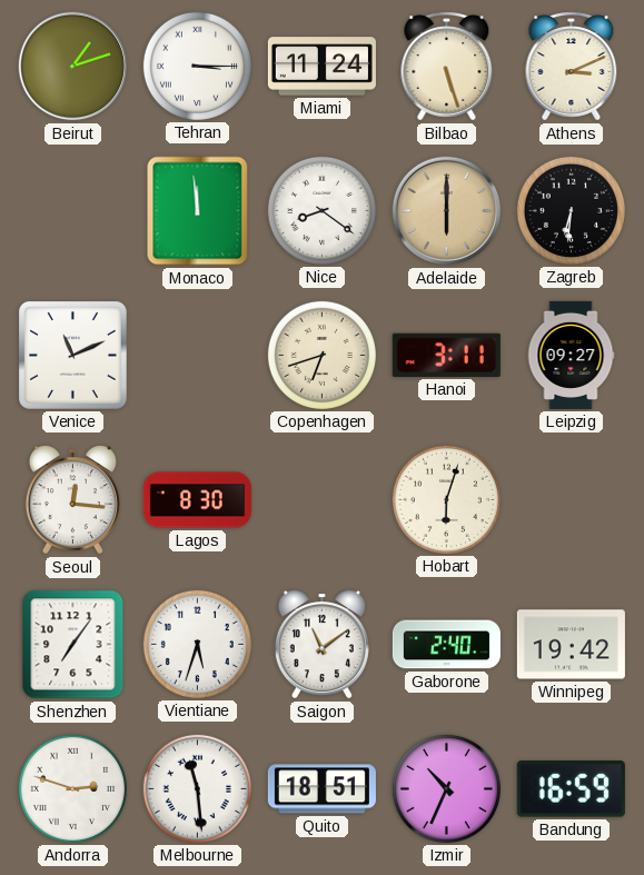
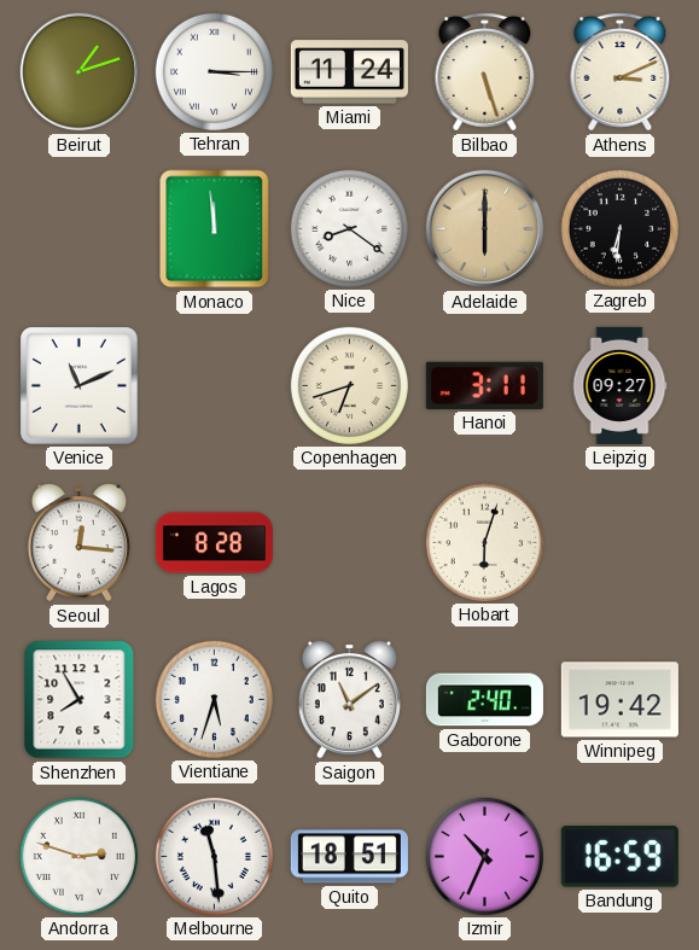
Lagos: 8:30 -> 8:28
Shenzhen: 7:06 -> 7:55
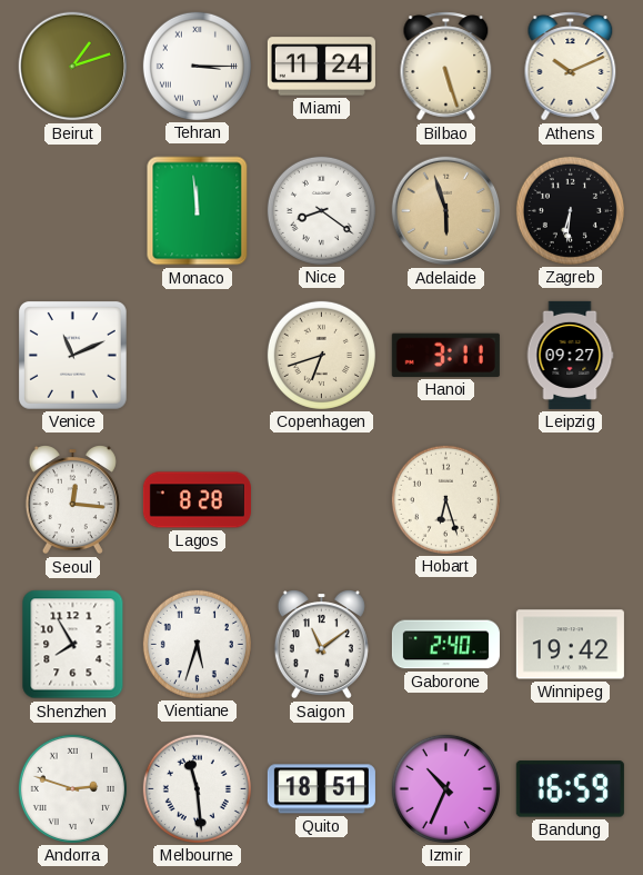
Athens: 3:11 -> 10:11
Adelaide: 6:00 -> 5:57
Hobart: 6:03 -> 6:27
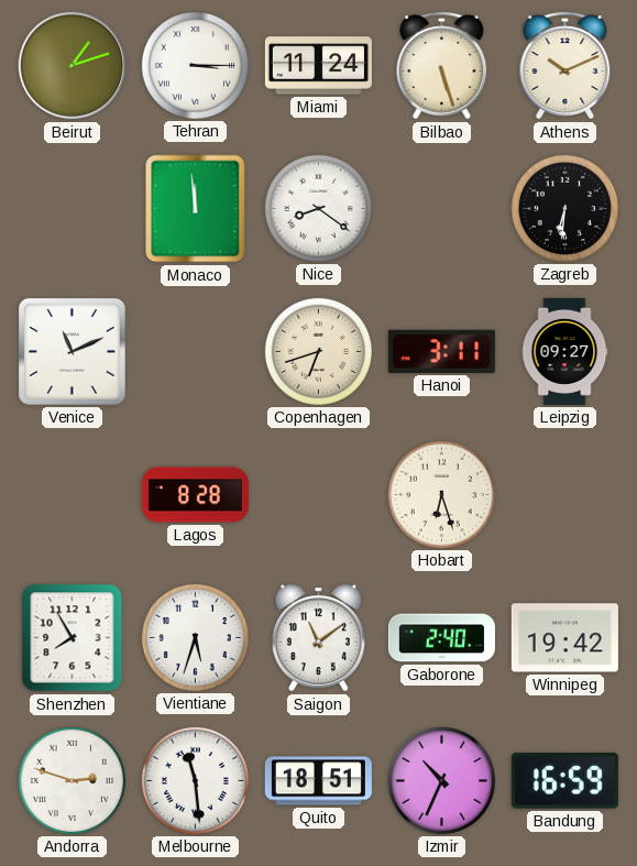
Adelaide: 5:57 -> none
Seoul: 12:16 -> none
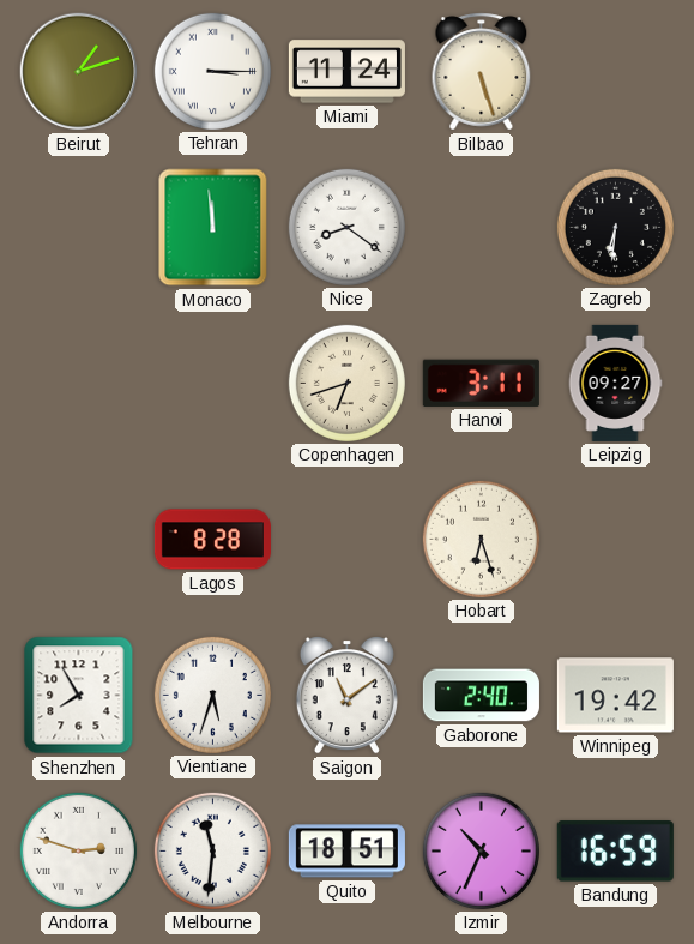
Athens: 10:11 -> none
Venice: 11:11 -> none
Melbourne: 11:29 -> 11:31
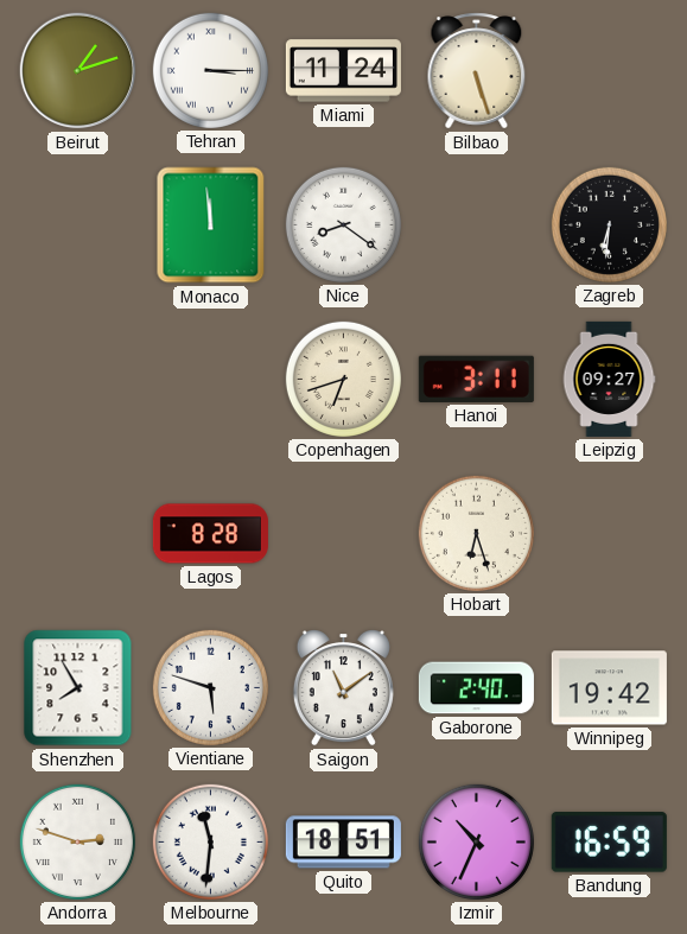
Vientiane: 5:33 -> 5:48
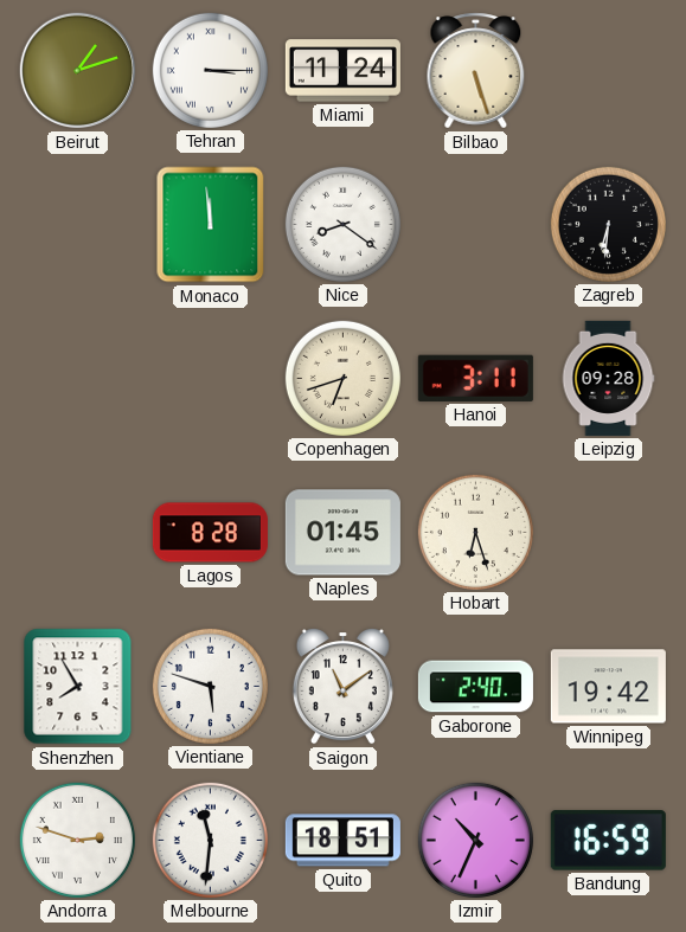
Leipzig: 09:27 -> 09:28
Naples: none -> 01:45
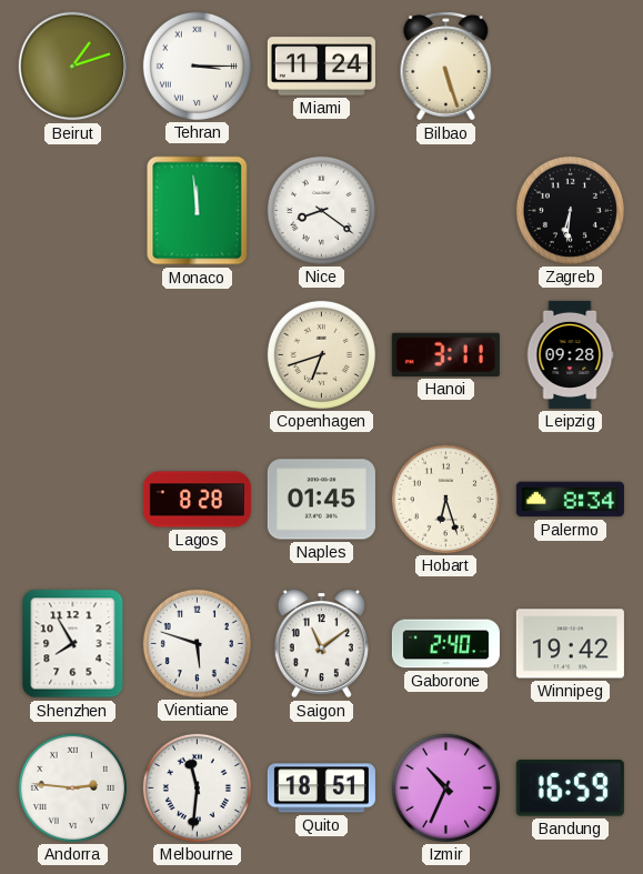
Palermo: none -> 8:34
Andorra: 2:48 -> 2:46
